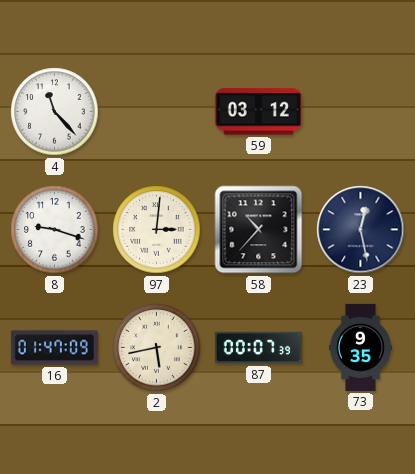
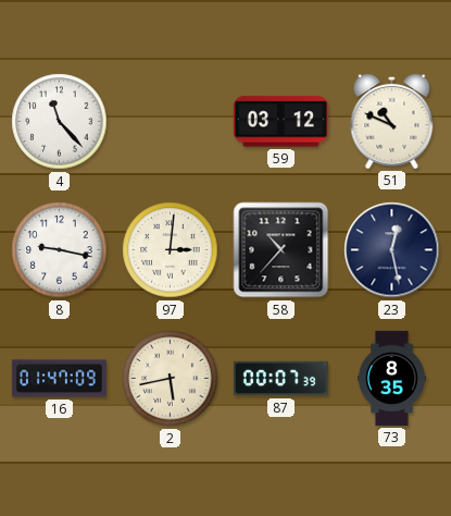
51: none -> 10:49
8: 9:18 -> 9:17
73: 9:35 -> 8:35
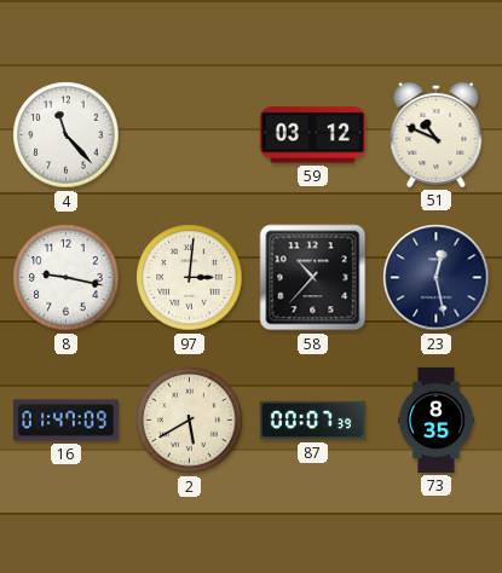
2: 5:43 -> 5:40
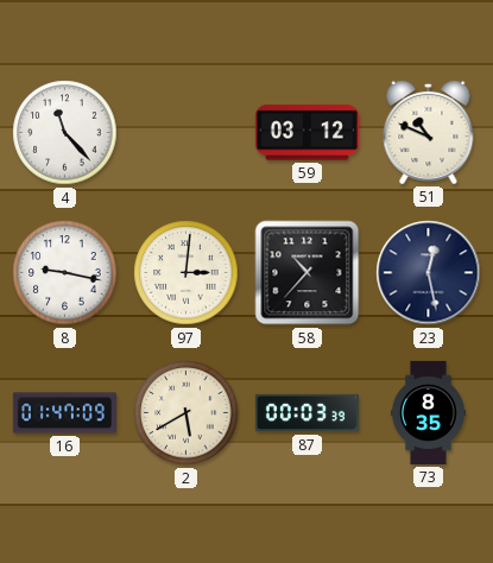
87: 00:07 -> 00:03
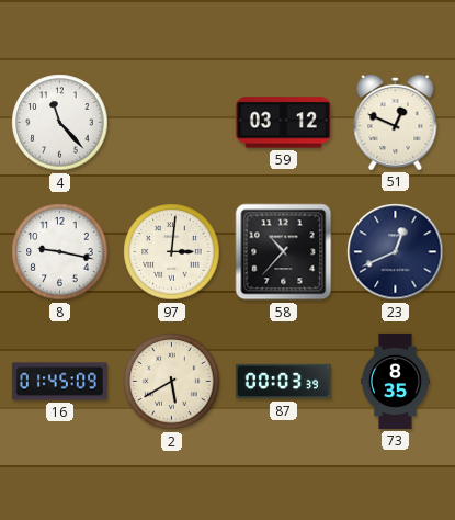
51: 10:49 -> 12:49
23: 12:28 -> 12:41
16: 01:47 -> 01:45
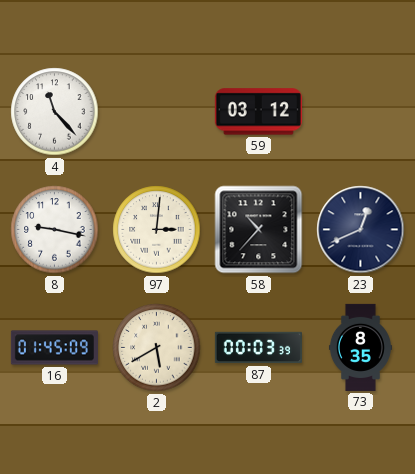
51: 12:49 -> none
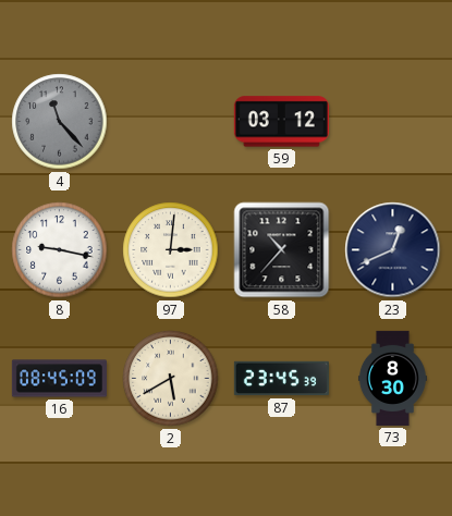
4 dial: white -> grey
16: 01:45 -> 08:45
87: 00:03 -> 23:45
73: 8:35 -> 8:30
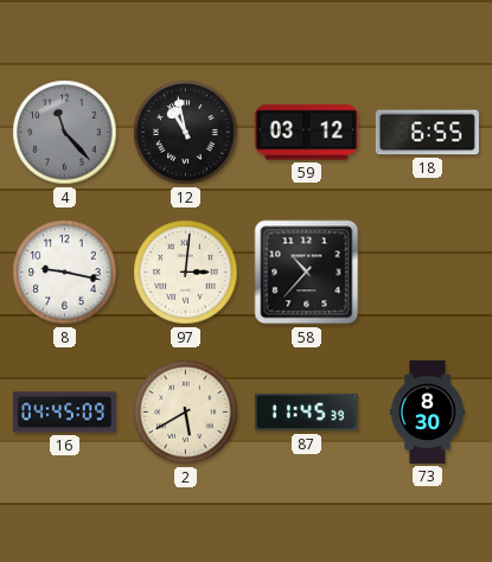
12: none -> 10:58
18: none -> 6:55
23: 12:41 -> none
16: 08:45 -> 04:45
87: 23:45 -> 11:45
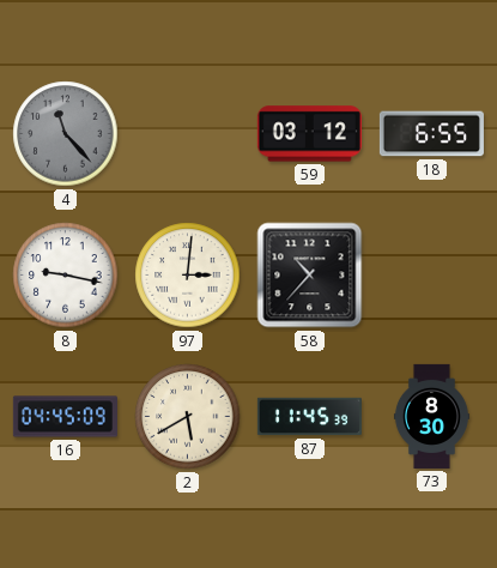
12: 10:58 -> none
